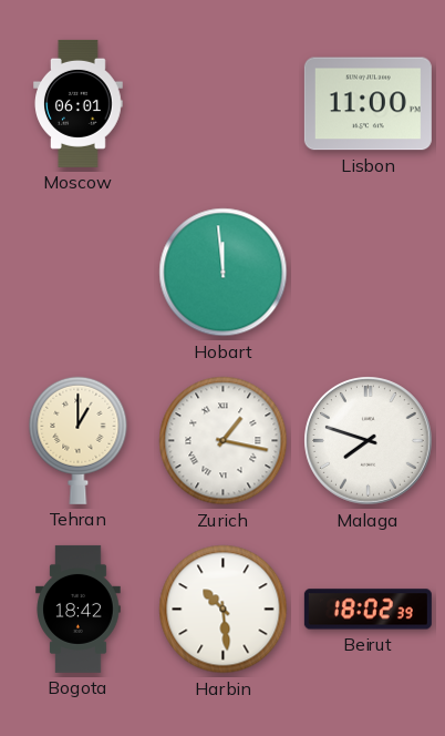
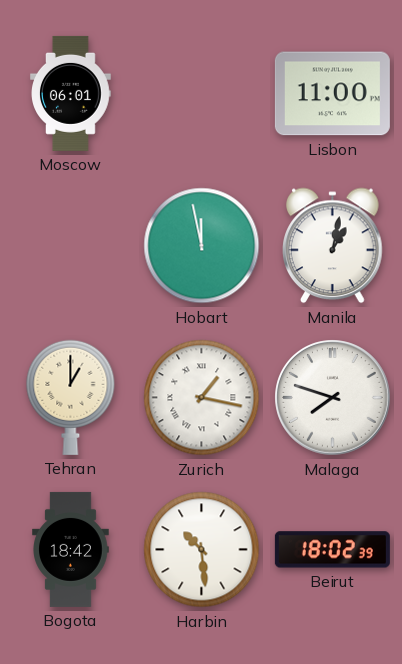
Hobart: 11:59 -> 11:58
Manila: none -> 1:02
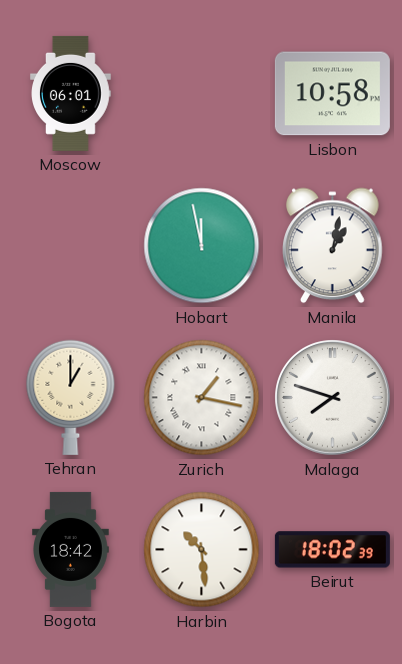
Lisbon: 11:00 -> 10:58
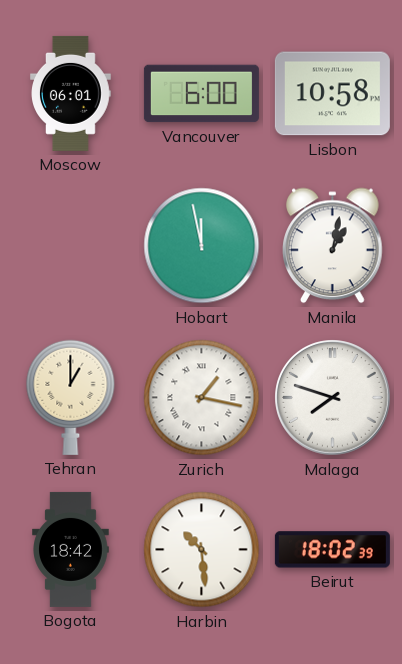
Vancouver: none -> 6:00
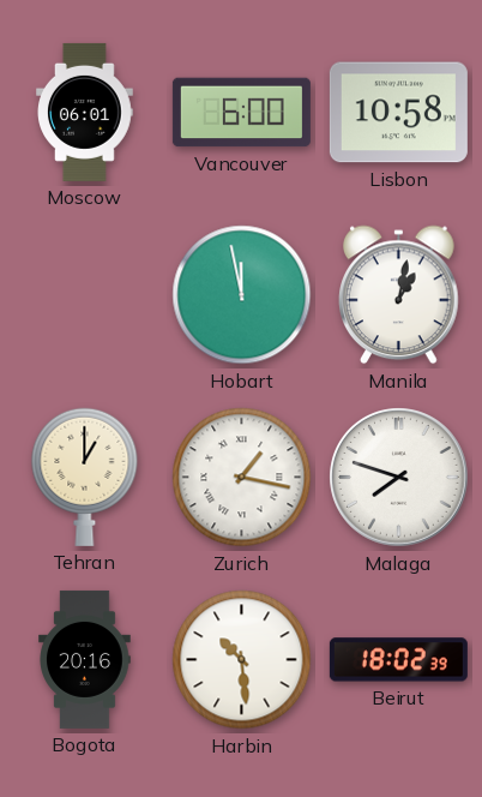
Bogota: 18:42 -> 20:16
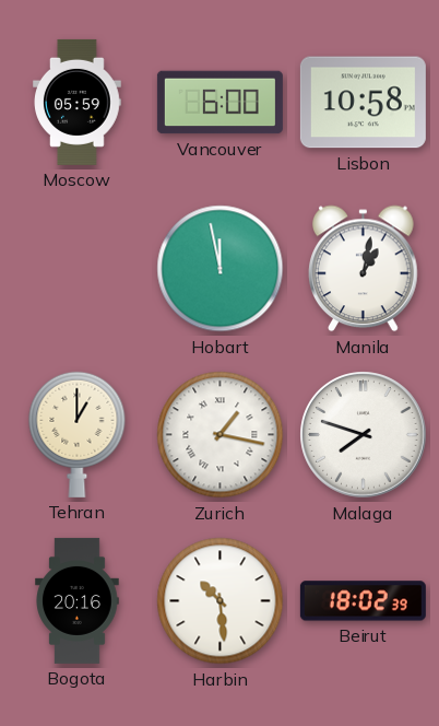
Moscow: 06:01 -> 05:59
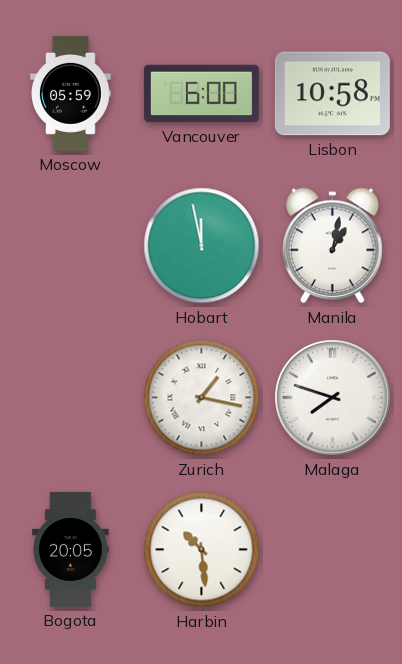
Tehran: 1:00 -> none
Bogota: 20:16 -> 20:05
Beirut: 18:02 -> none
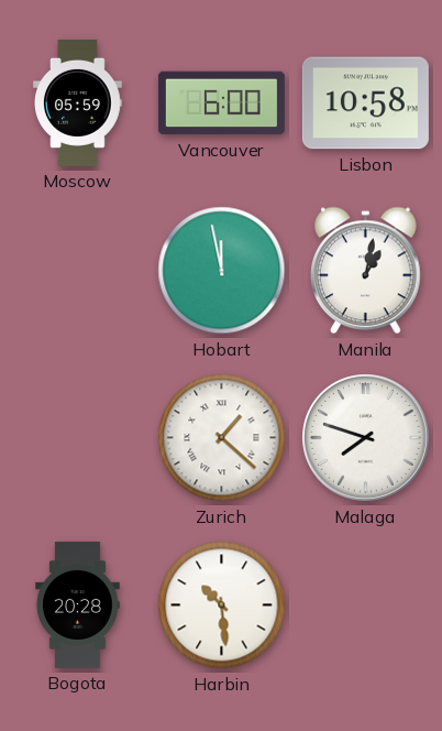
Zurich: 1:17 -> 1:22
Bogota: 20:05 -> 20:28
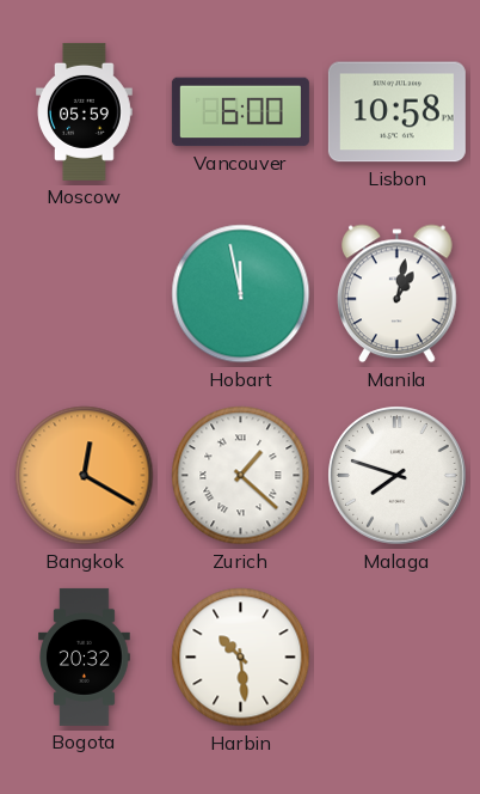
Bangkok: none -> 12:20
Bogota: 20:28 -> 20:32
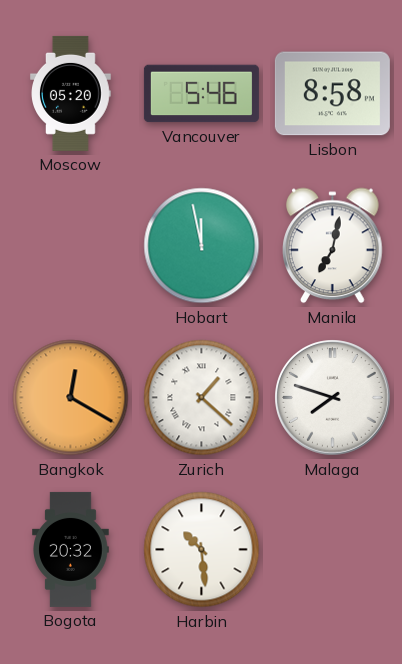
Moscow: 05:59 -> 05:20
Vancouver: 6:00 -> 5:46
Lisbon: 10:58 -> 8:58
Manila: 1:02 -> 7:02
